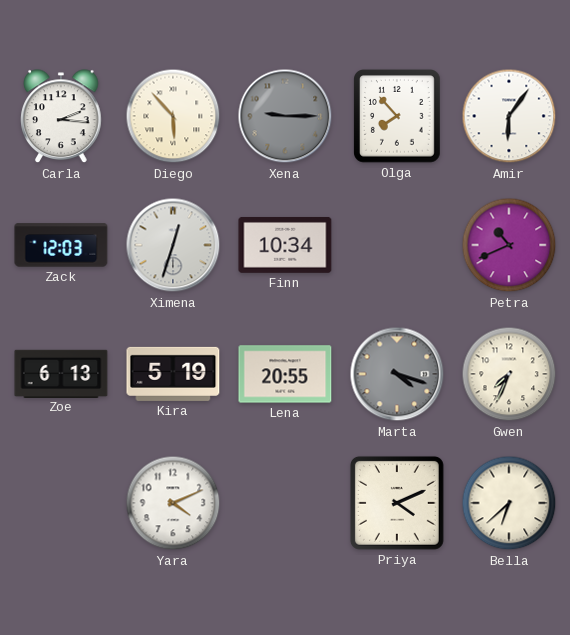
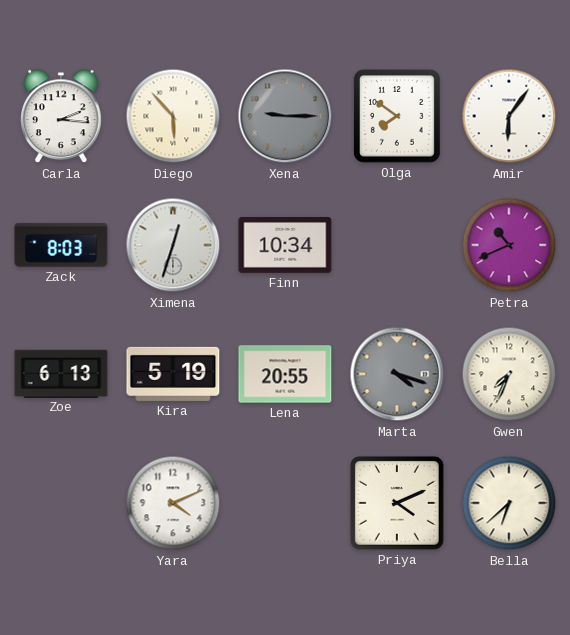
Olga: 7:53 -> 7:51
Zack: 12:03 -> 8:03
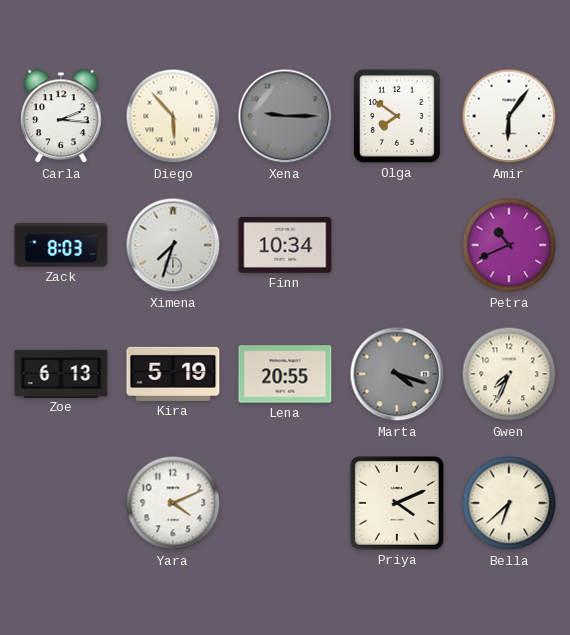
Ximena: 12:33 -> 7:33
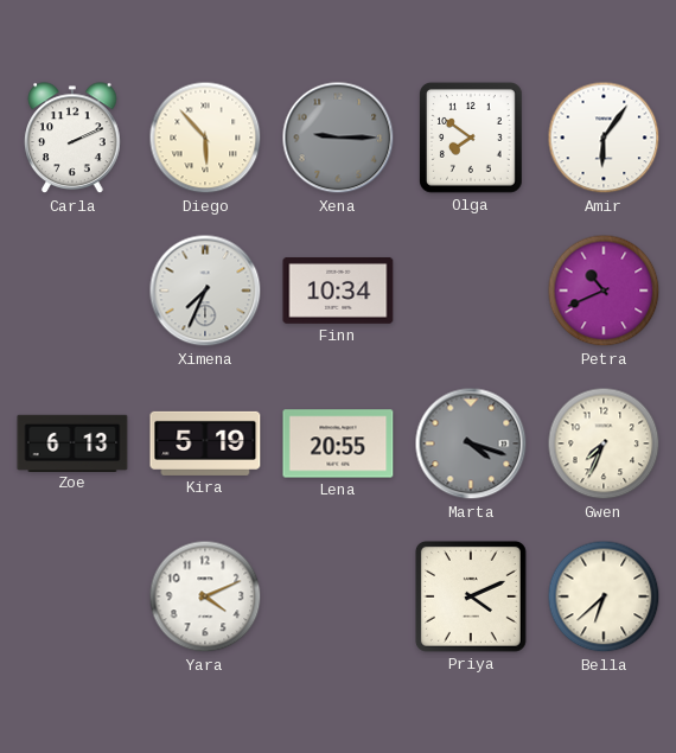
Carla: 2:16 -> 2:11
Zack: 8:03 -> none
Ximena: 7:33 -> 7:34
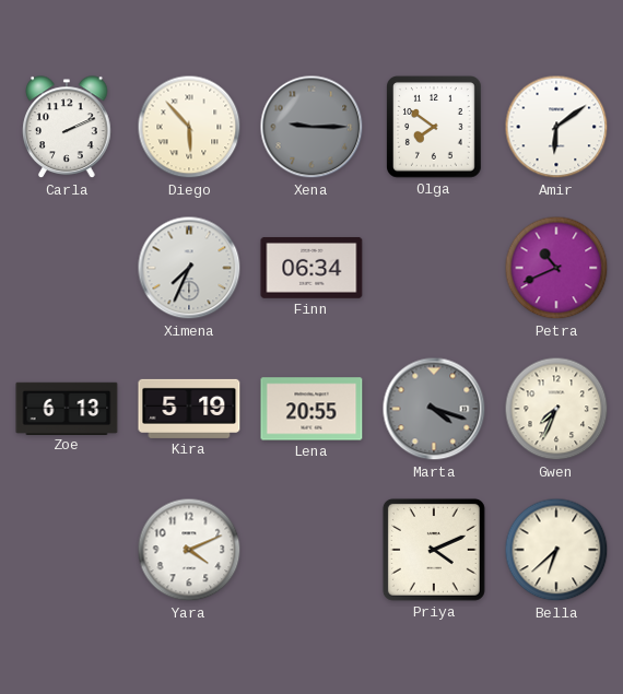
Amir: 6:06 -> 6:09
Finn: 10:34 -> 06:34
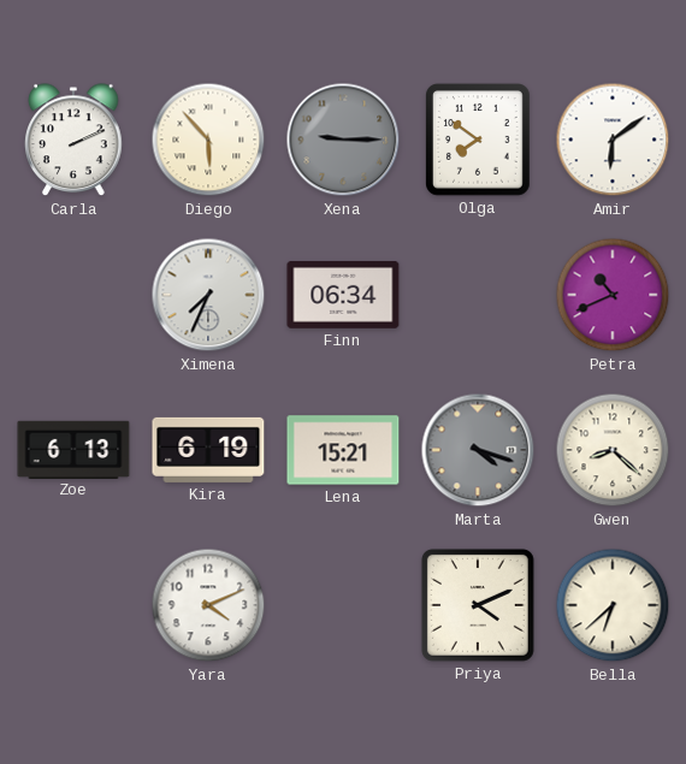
Kira: 5:19 -> 6:19
Lena: 20:55 -> 15:21
Gwen: 7:34 -> 8:22
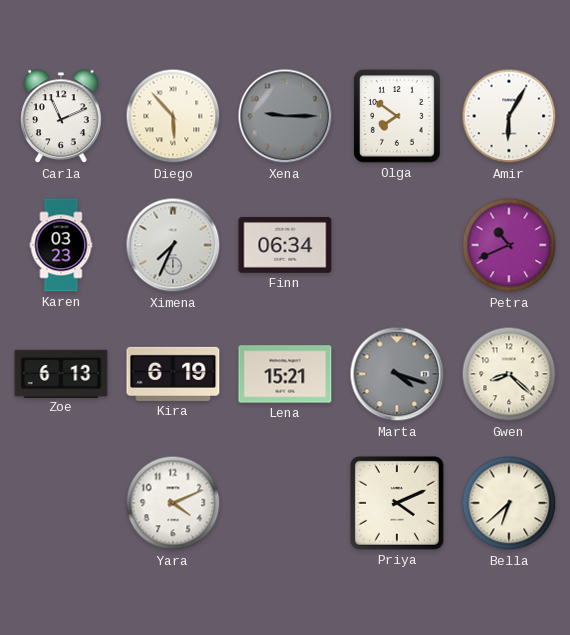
Carla: 2:11 -> 11:11
Amir: 6:09 -> 6:05
Karen: none -> 03:23
